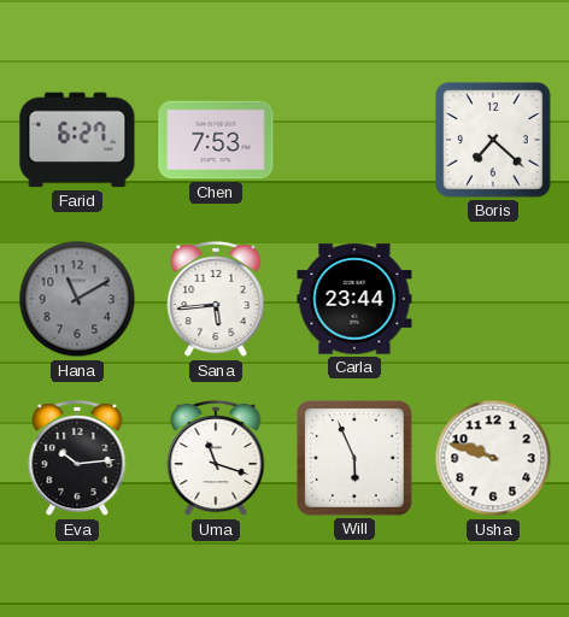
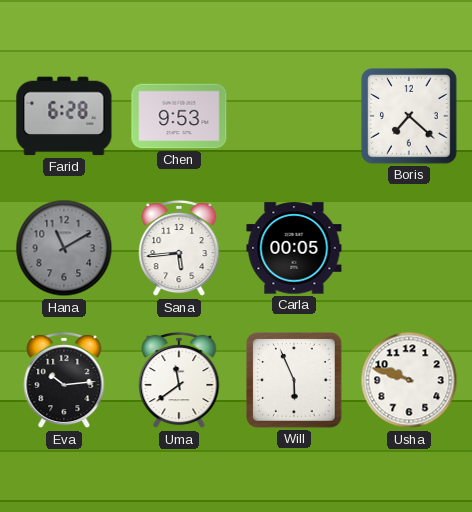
Farid: 6:27 -> 6:28
Chen: 7:53 -> 9:53
Carla: 23:44 -> 00:05
Uma: 11:18 -> 11:39
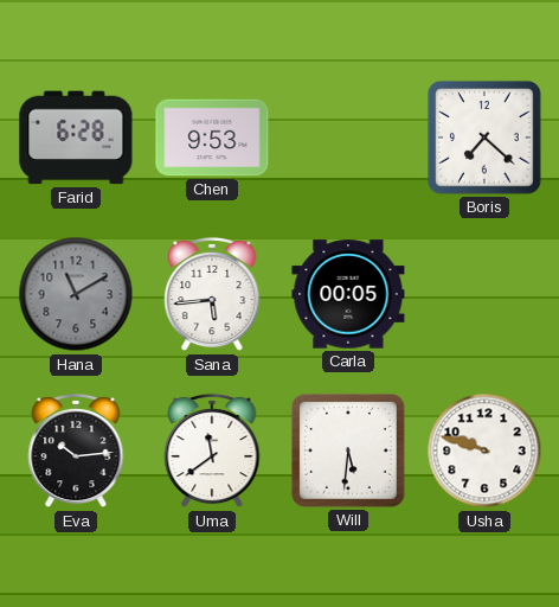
Will: 5:56 -> 5:31
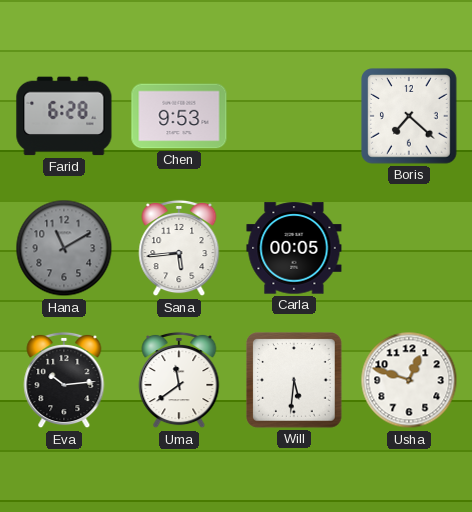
Usha: 9:48 -> 12:48
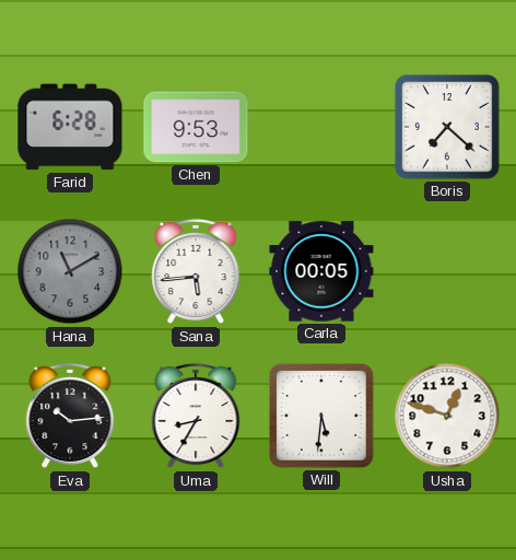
Uma: 11:39 -> 8:35
